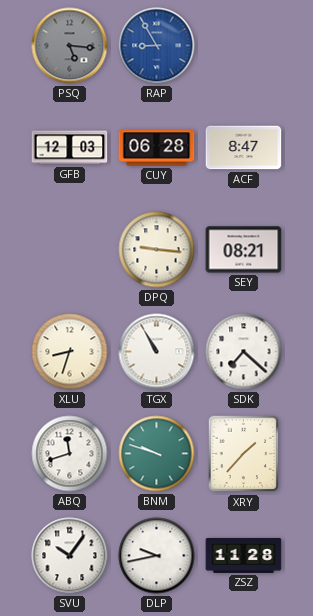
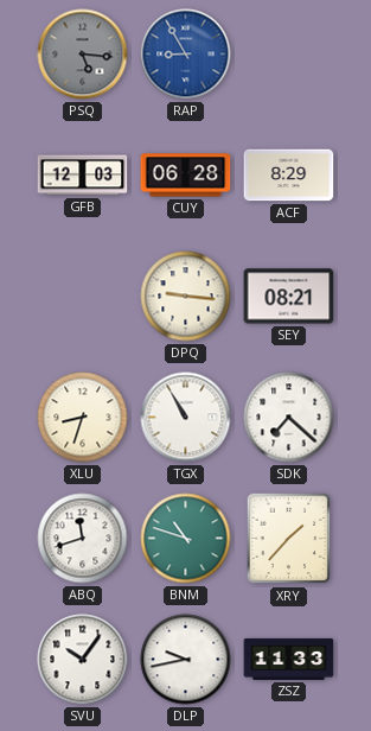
ACF: 8:47 -> 8:29
BNM: 9:48 -> 10:48
ZSZ: 11:28 -> 11:33
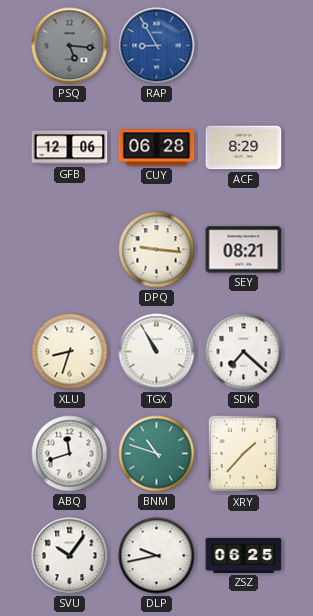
GFB: 12:03 -> 12:06
ZSZ: 11:33 -> 06:25
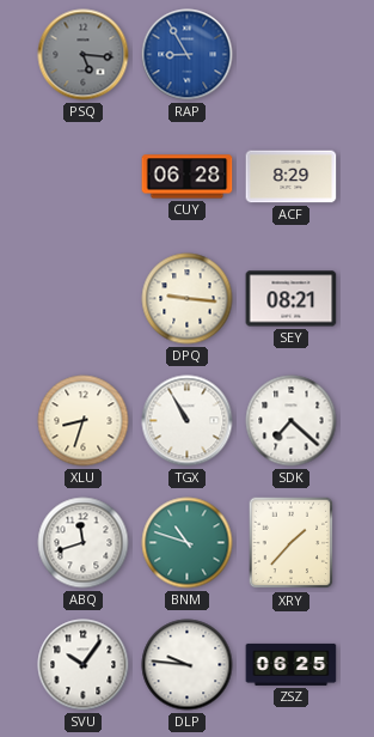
GFB: 12:06 -> none
DLP: 9:43 -> 9:46
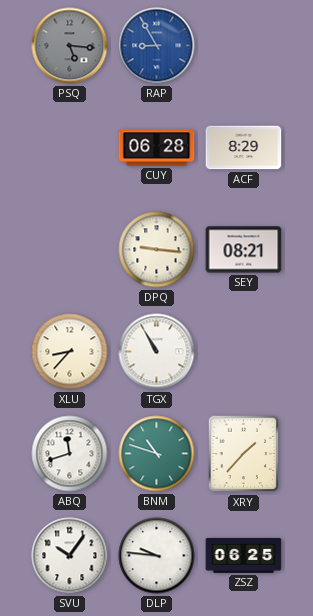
XLU: 8:33 -> 8:37
SDK: 7:22 -> none
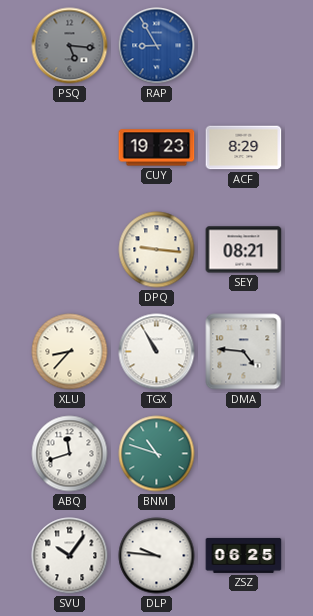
CUY: 06:28 -> 19:23
DMA: none -> 4:46
XRY: 1:37 -> none
